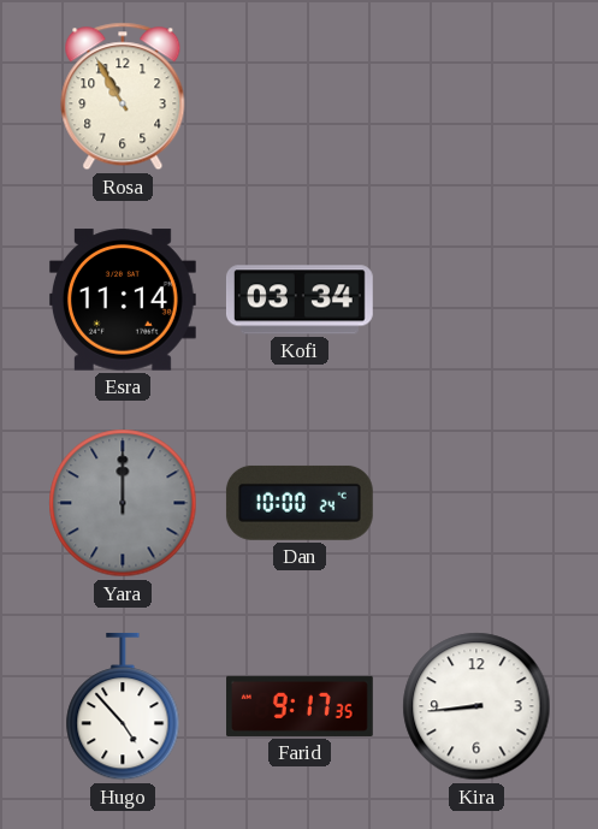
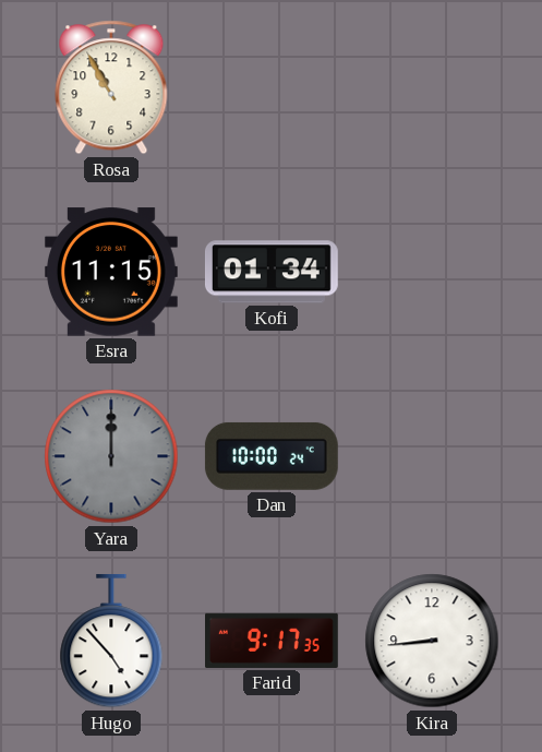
Esra: 11:14 -> 11:15
Kofi: 03:34 -> 01:34
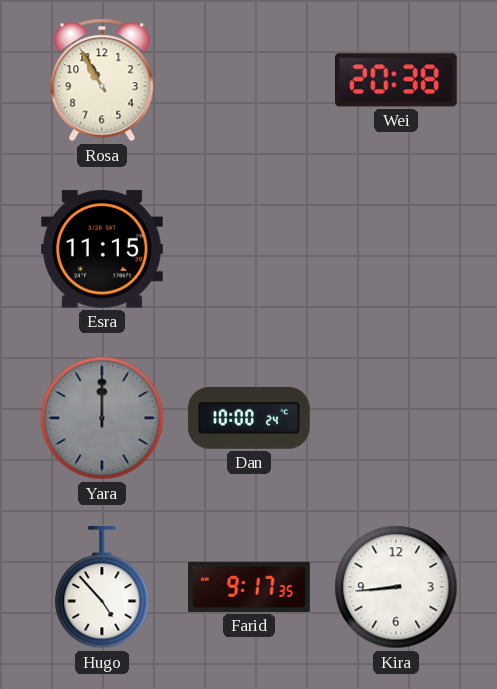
Wei: none -> 20:38
Kofi: 01:34 -> none
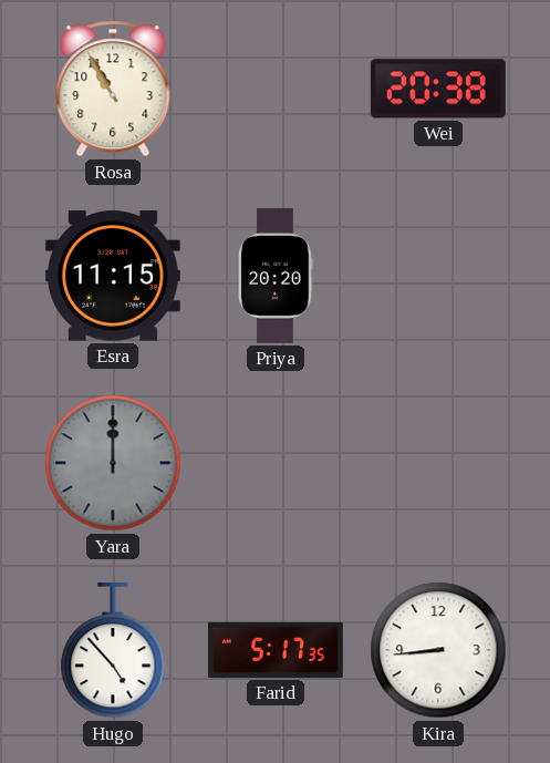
Priya: none -> 20:20
Dan: 10:00 -> none
Farid: 9:17 -> 5:17
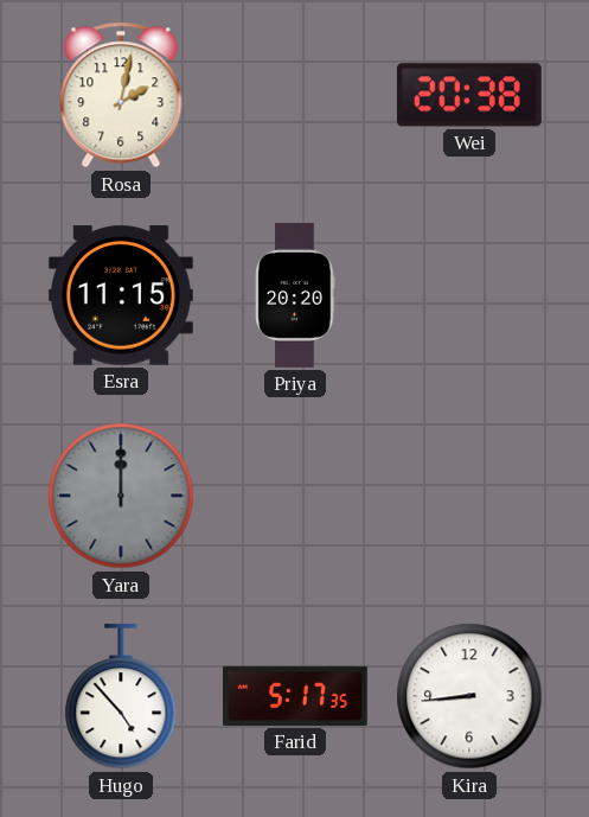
Rosa: 10:55 -> 2:02
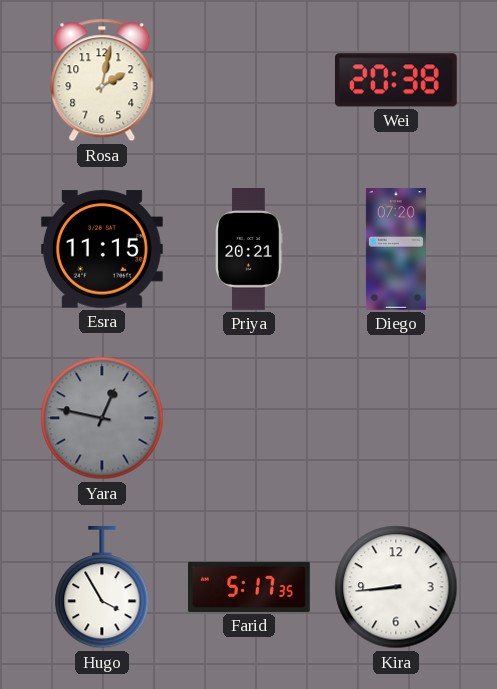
Priya: 20:20 -> 20:21
Diego: none -> 07:20
Yara: 12:00 -> 12:47
Hugo: 4:53 -> 3:55
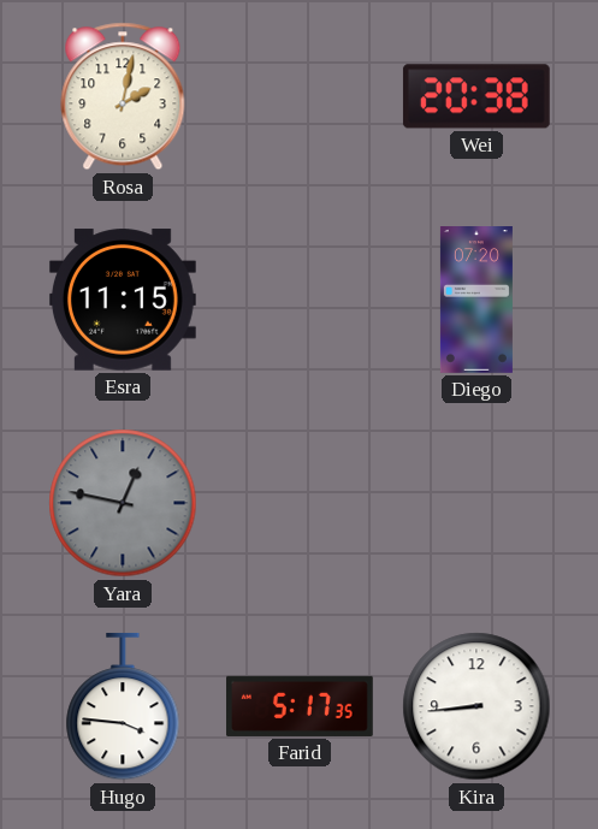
Priya: 20:21 -> none
Hugo: 3:55 -> 3:46
